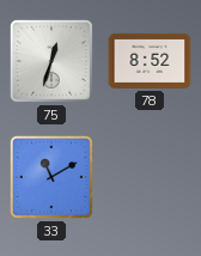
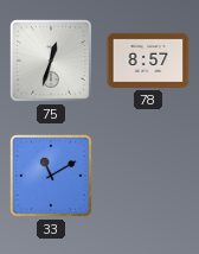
78: 8:52 -> 8:57
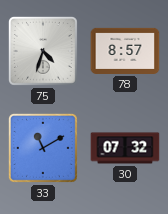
75: 12:33 -> 4:33
30: none -> 07:32
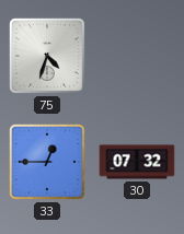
78: 8:57 -> none
33: 11:10 -> 12:45
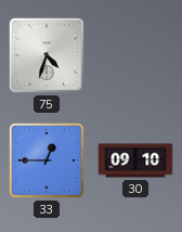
30: 07:32 -> 09:10
